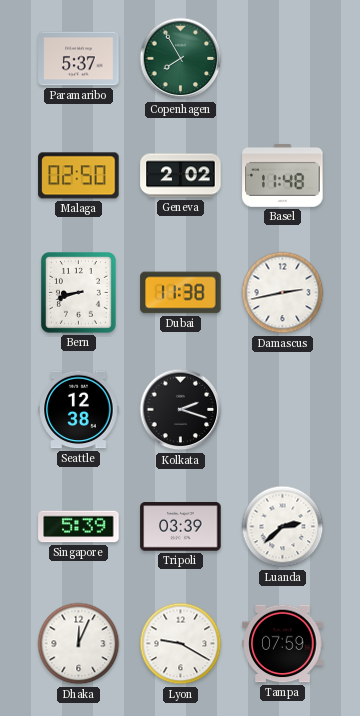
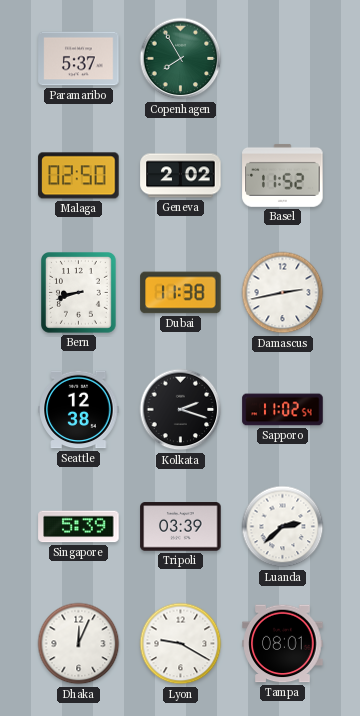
Basel: 11:48 -> 11:52
Sapporo: none -> 11:02
Tampa: 07:59 -> 08:01
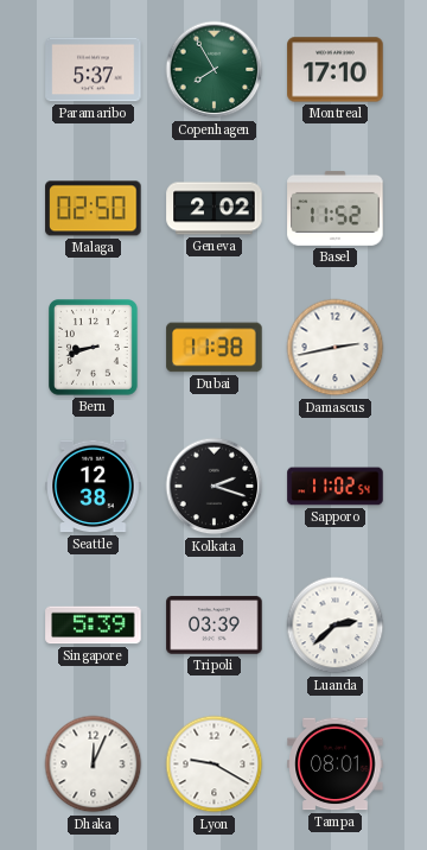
Montreal: none -> 17:10
